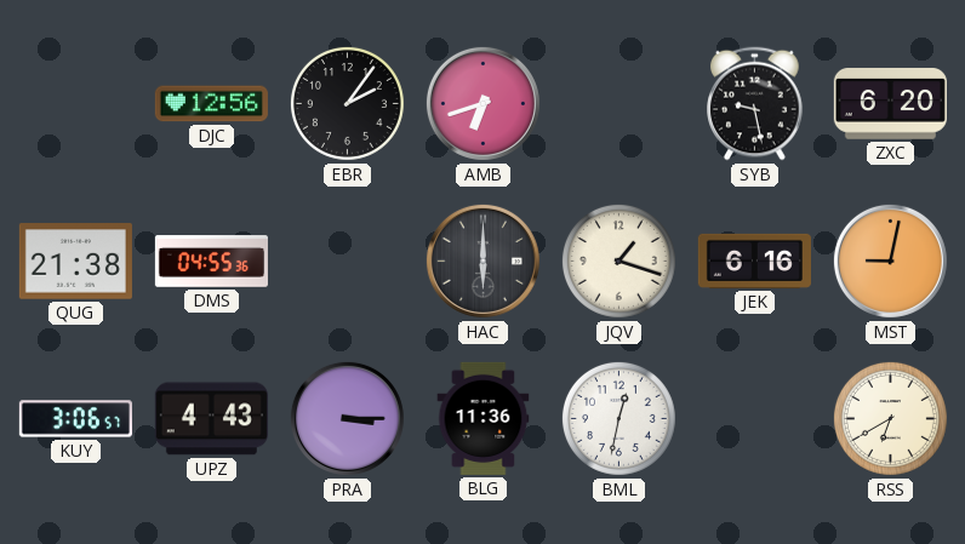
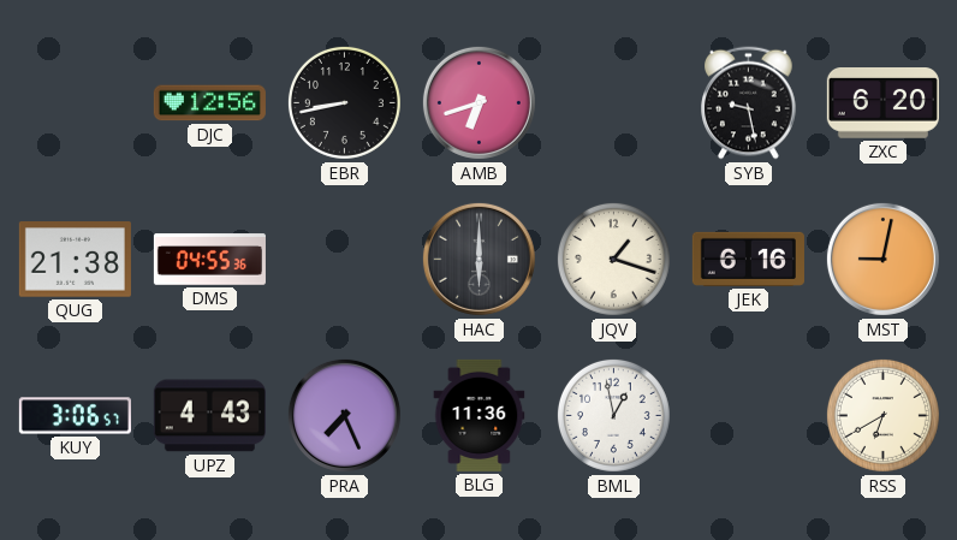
EBR: 2:06 -> 8:43
PRA: 3:15 -> 7:26
BML: 12:32 -> 12:58
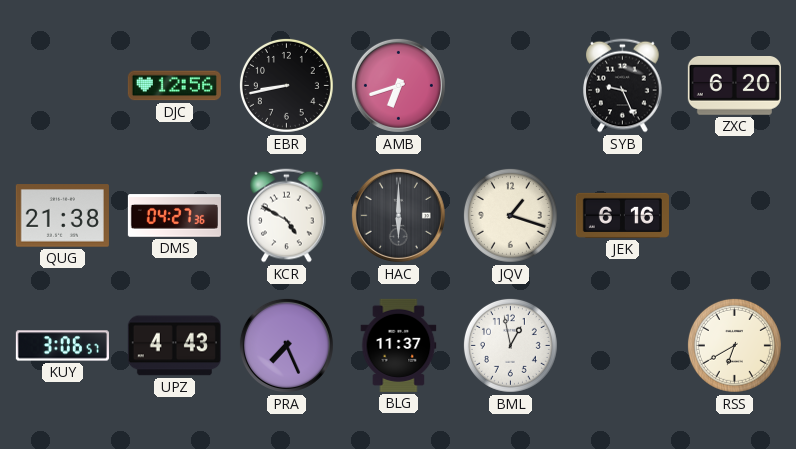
SYB: 9:28 -> 9:26
DMS: 04:55 -> 04:27
KCR: none -> 4:50
MST: 9:02 -> none
BLG: 11:36 -> 11:37
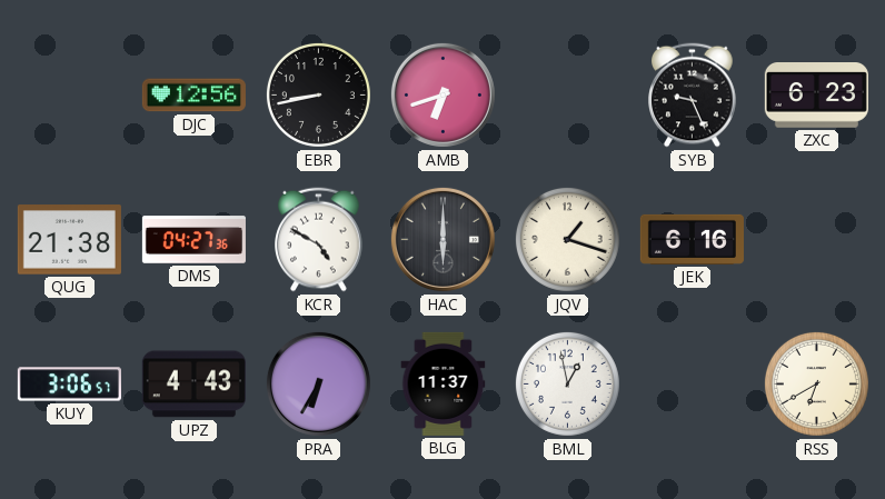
ZXC: 6:20 -> 6:23
PRA: 7:26 -> 6:35
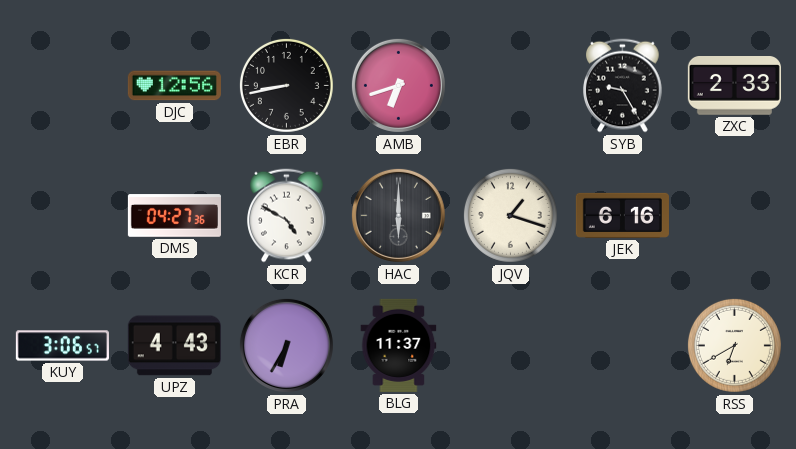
SYB: 9:26 -> 9:25
ZXC: 6:23 -> 2:33
QUG: 21:38 -> none
BML: 12:58 -> none
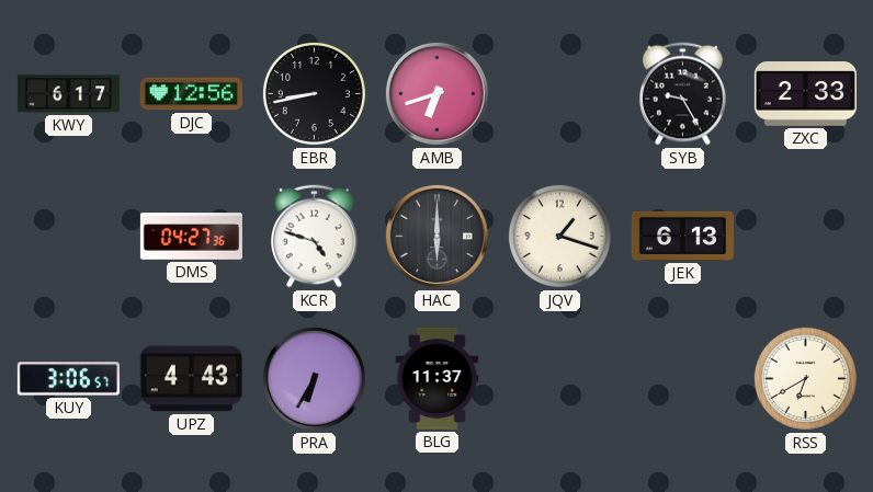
KWY: none -> 6:17
KCR: 4:50 -> 4:48
JEK: 6:16 -> 6:13
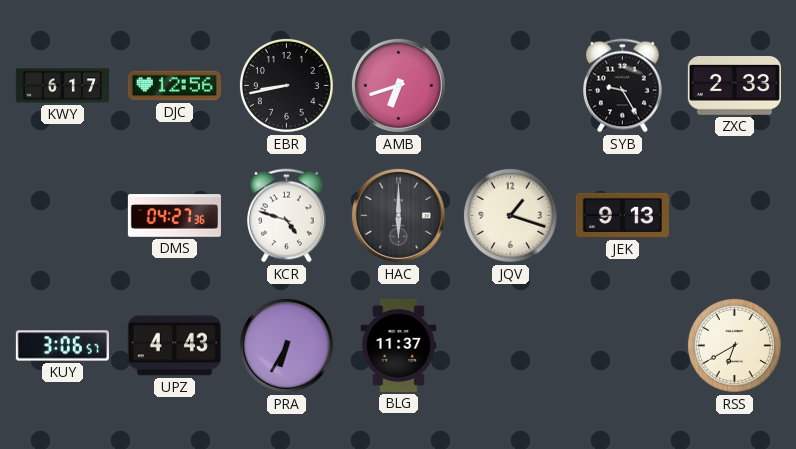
JEK: 6:13 -> 9:13
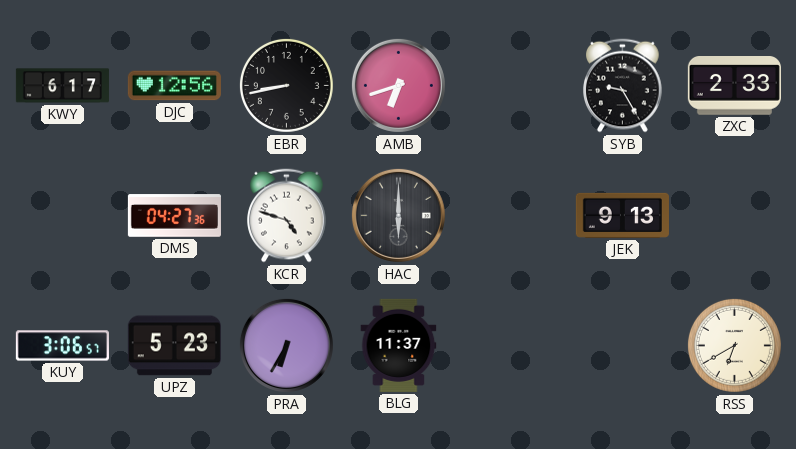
JQV: 1:18 -> none
UPZ: 4:43 -> 5:23
